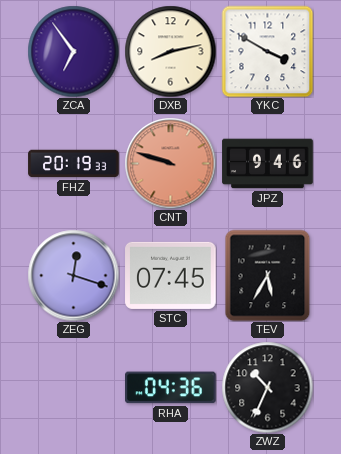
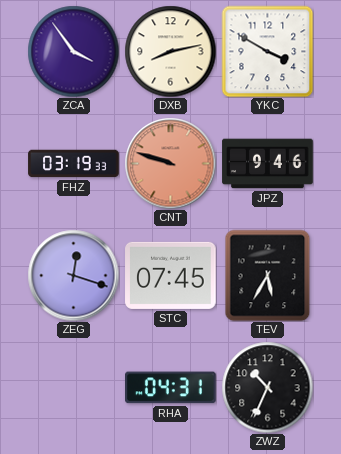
ZCA: 6:54 -> 3:54
FHZ: 20:19 -> 03:19
RHA: 04:36 -> 04:31
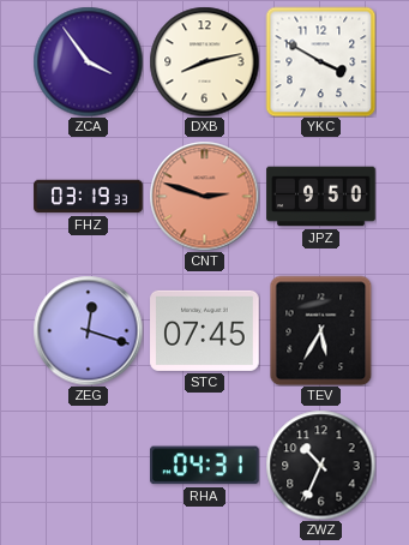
CNT: 9:48 -> 2:48
JPZ: 9:46 -> 9:50
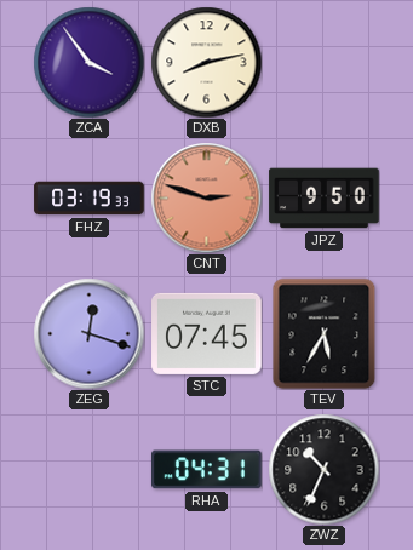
YKC: 3:50 -> none
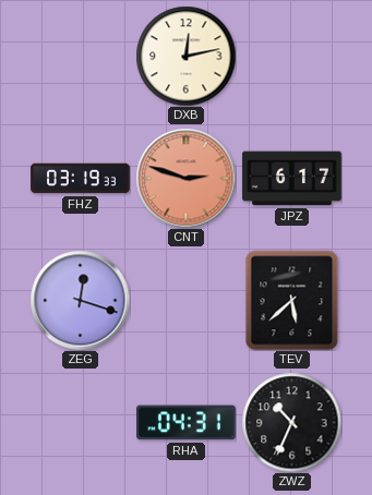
ZCA: 3:54 -> none
DXB: 8:13 -> 12:13
JPZ: 9:50 -> 6:17
STC: 07:45 -> none
TEV: 5:35 -> 5:38
